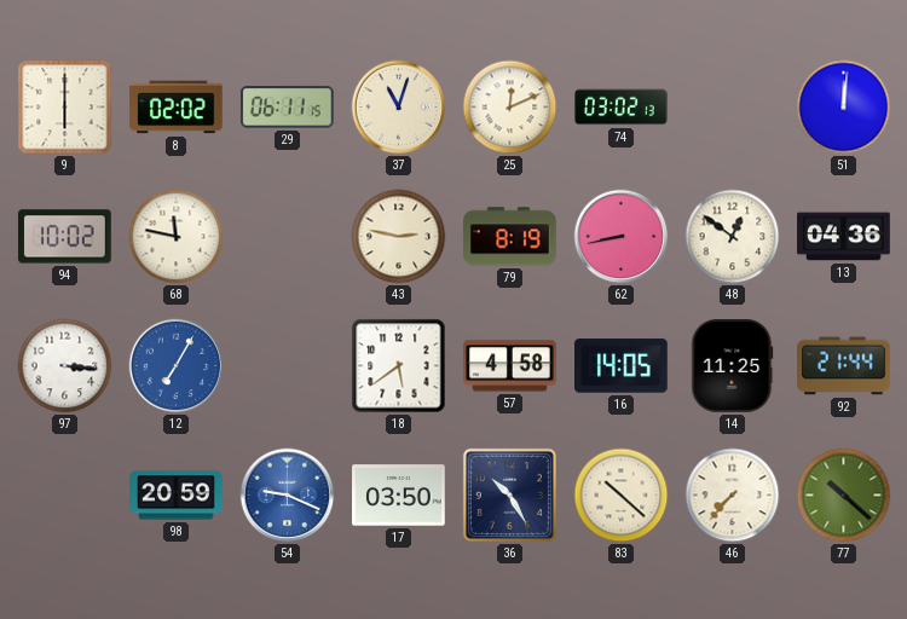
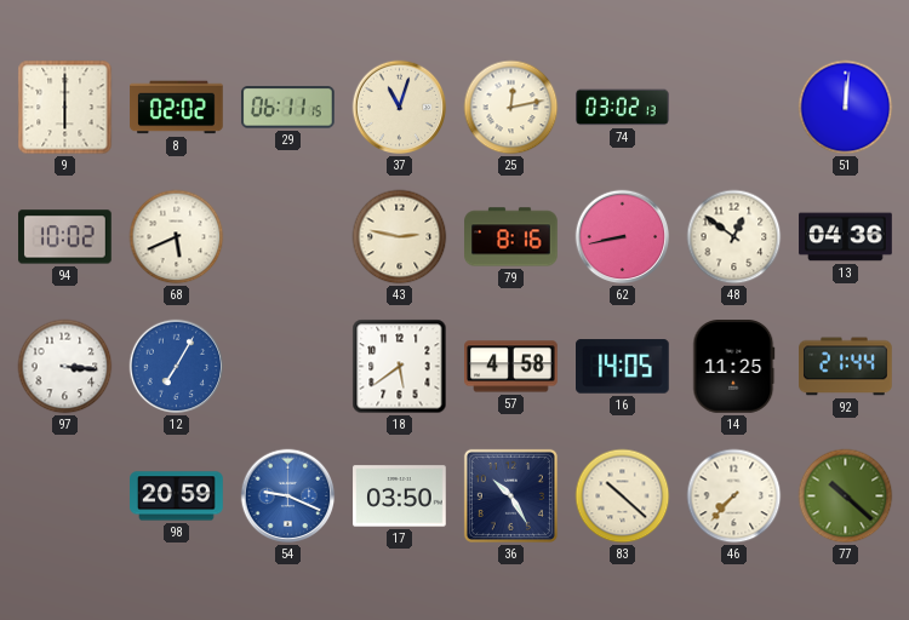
25: 12:11 -> 12:13
68: 11:47 -> 5:41
79: 8:19 -> 8:16
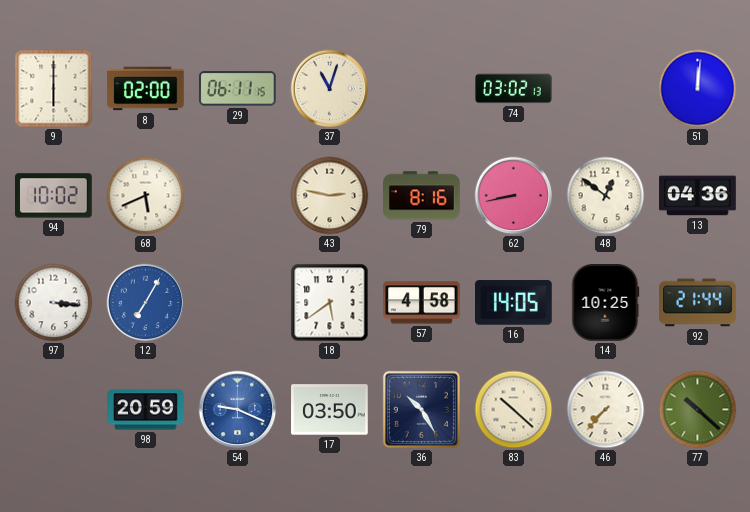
8: 02:02 -> 02:00
25: 12:13 -> none
14: 11:25 -> 10:25
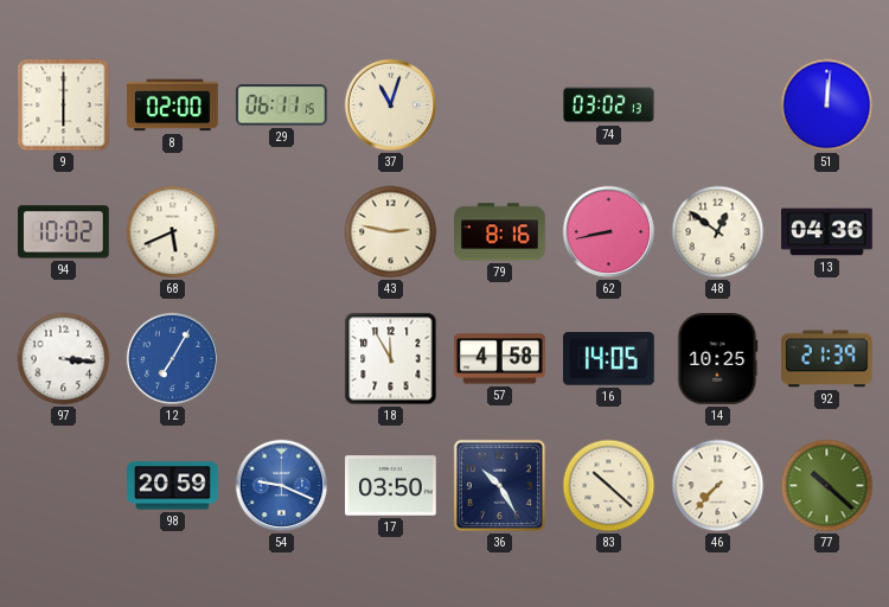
18: 5:39 -> 11:55
92: 21:44 -> 21:39
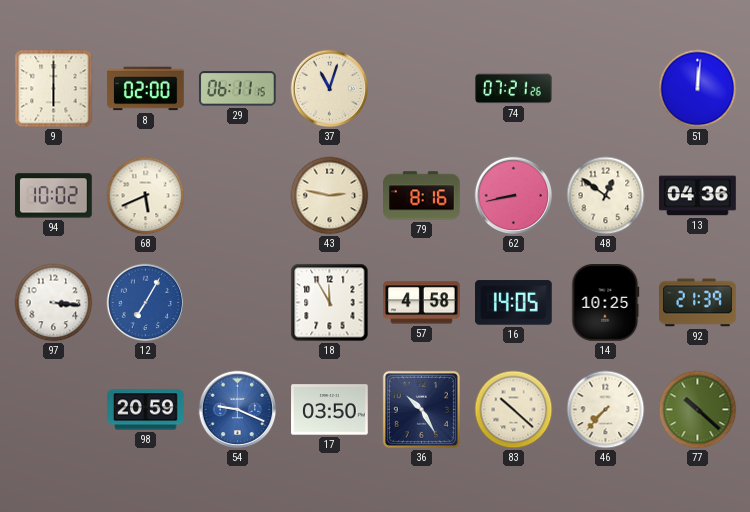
74: 03:02 -> 07:21
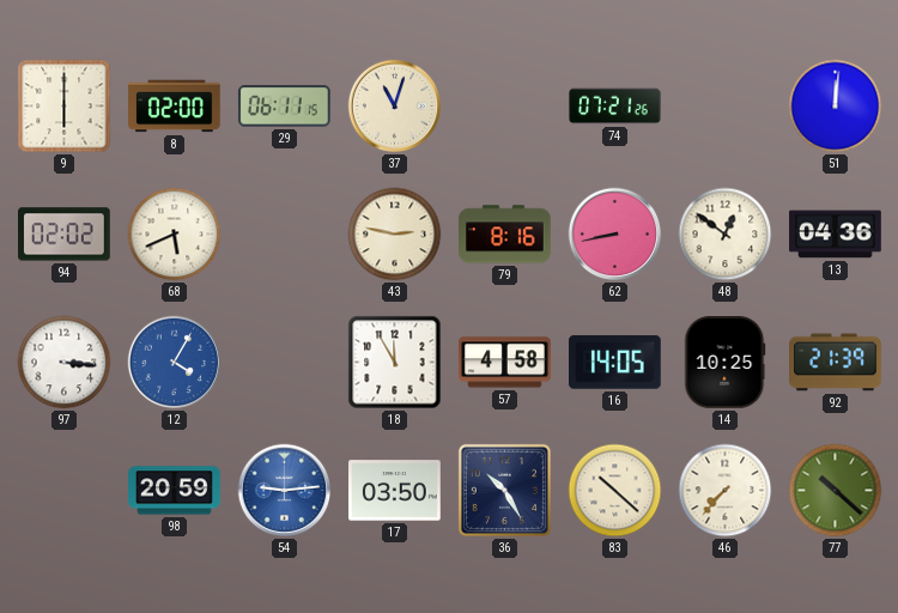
94: 10:02 -> 02:02
12: 7:05 -> 4:05
54: 9:19 -> 9:14
